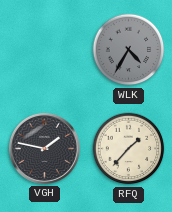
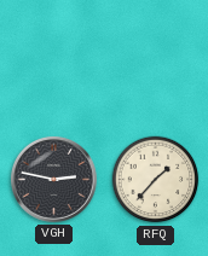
WLK: 4:35 -> none
VGH: 1:47 -> 2:47
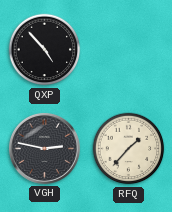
QXP: none -> 4:53
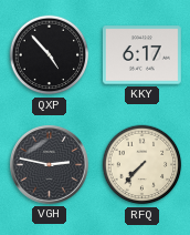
KKY: none -> 6:17
RFQ: 1:37 -> 7:37
